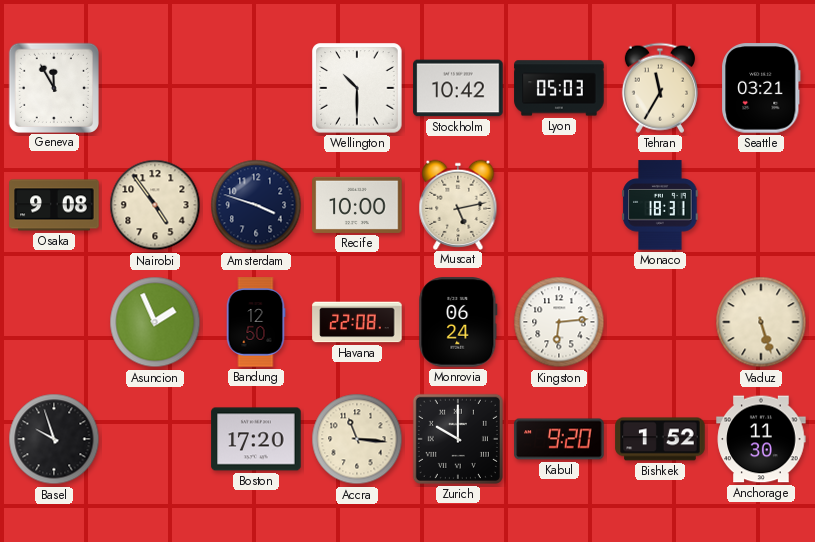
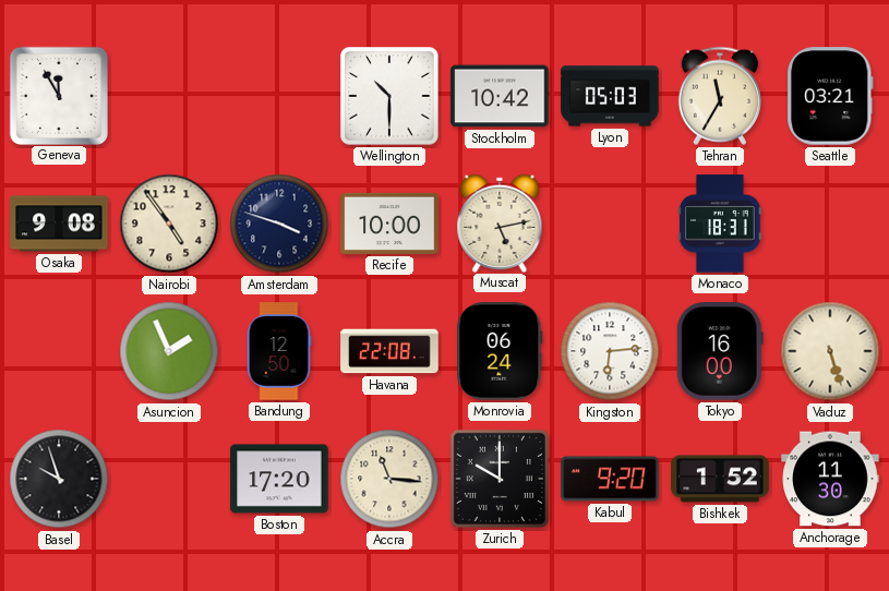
Tokyo: none -> 16:00
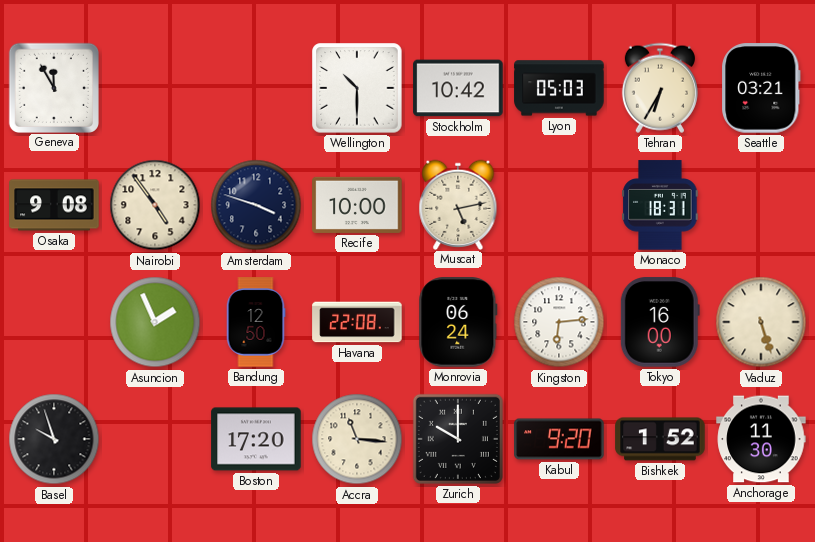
Tehran: 11:35 -> 6:35
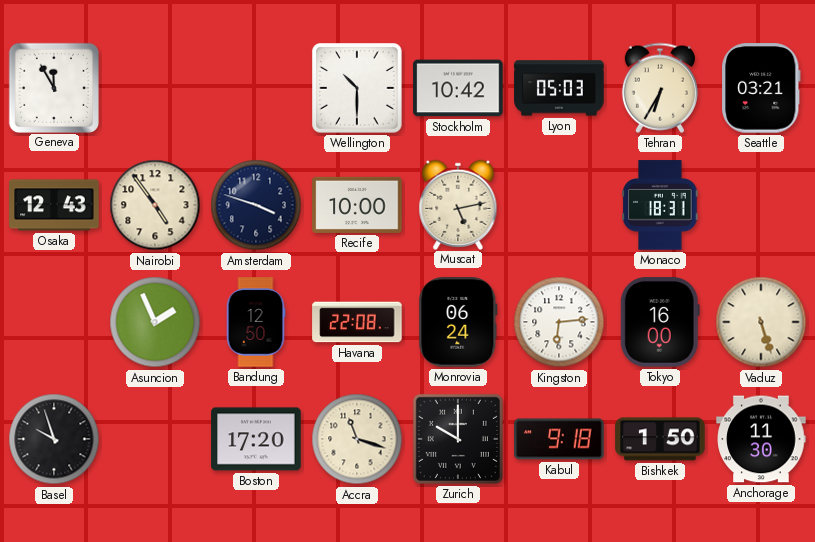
Osaka: 9:08 -> 12:43
Accra: 11:16 -> 11:18
Kabul: 9:20 -> 9:18
Bishkek: 1:52 -> 1:50
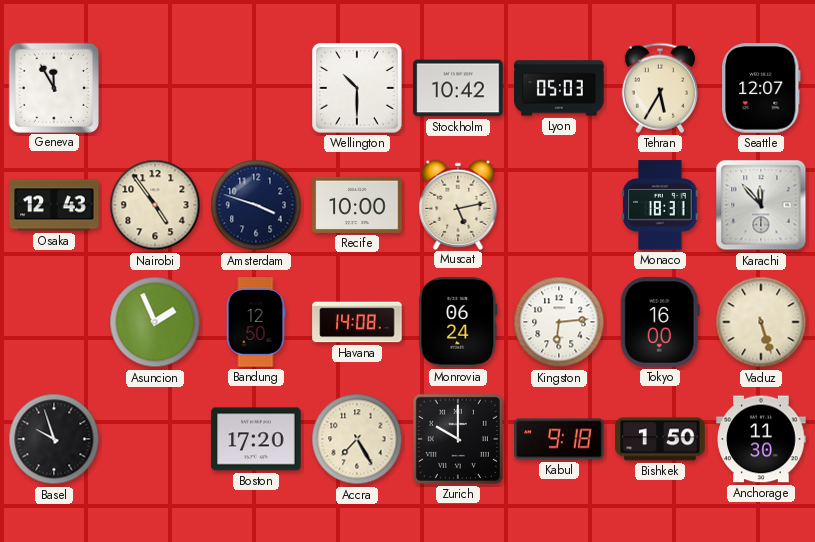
Tehran: 6:35 -> 5:35
Seattle: 03:21 -> 12:07
Karachi: none -> 11:53
Havana: 22:08 -> 14:08
Accra: 11:18 -> 7:25
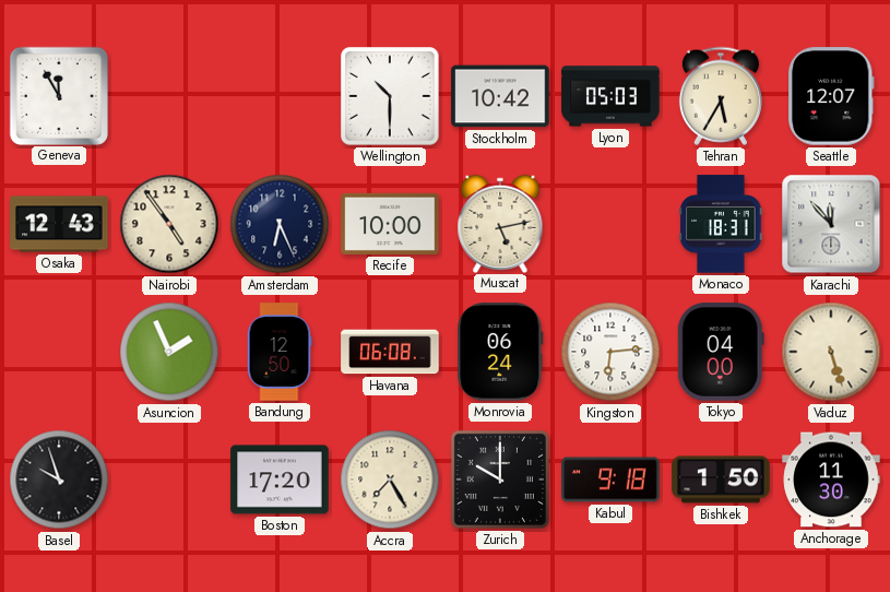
Amsterdam: 3:48 -> 6:26
Havana: 14:08 -> 06:08
Tokyo: 16:00 -> 04:00
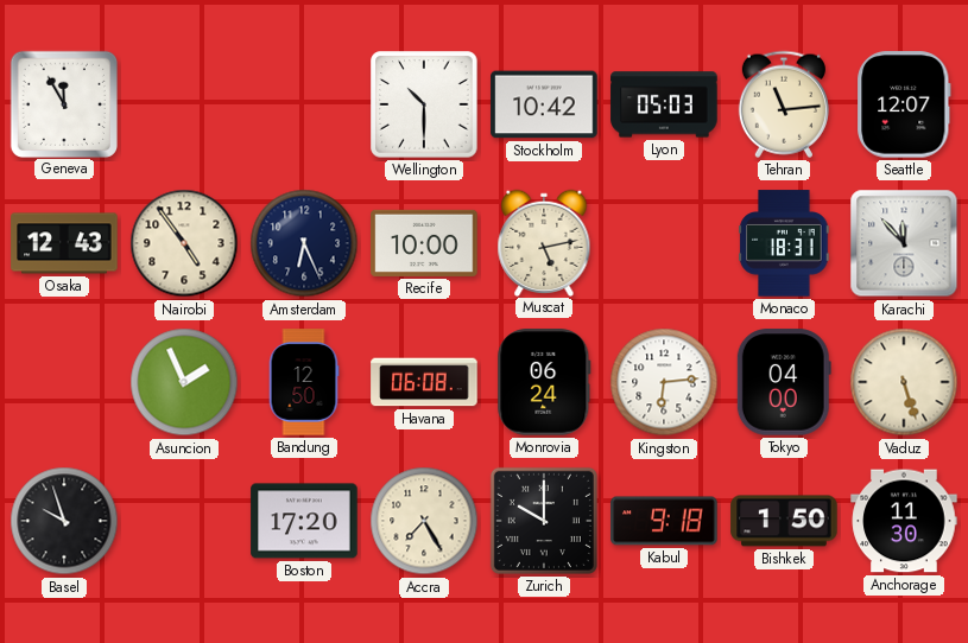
Tehran: 5:35 -> 11:14
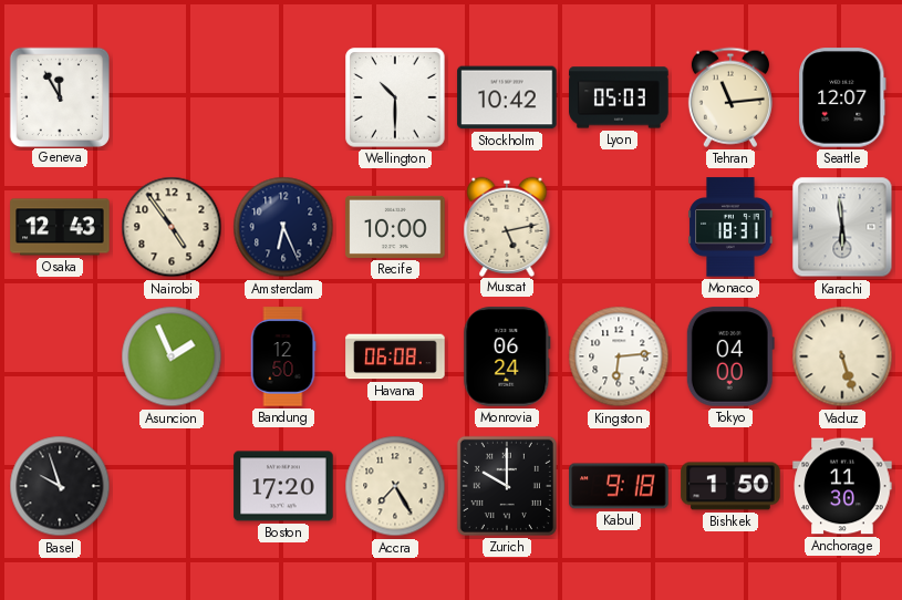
Karachi: 11:53 -> 5:59
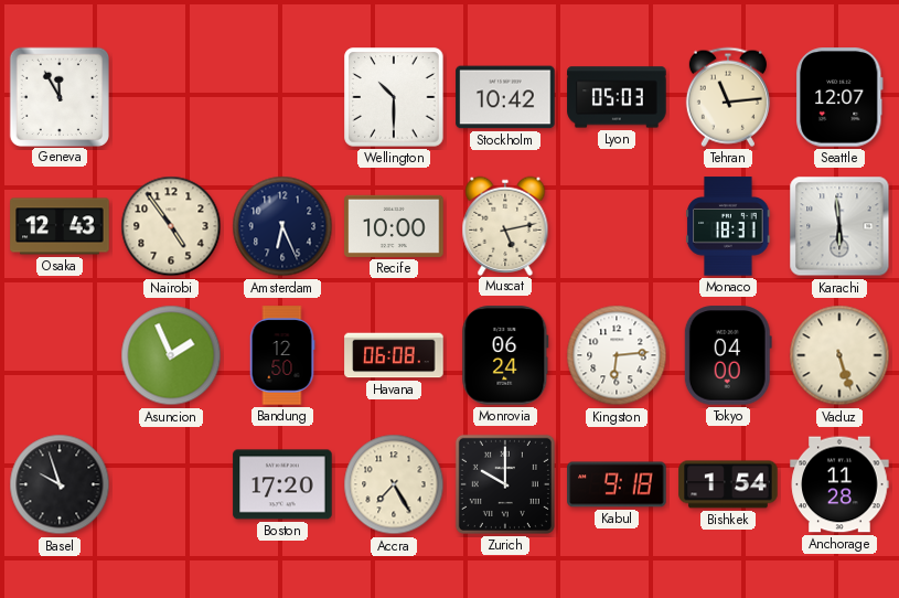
Bishkek: 1:50 -> 1:54
Anchorage: 11:30 -> 11:28
